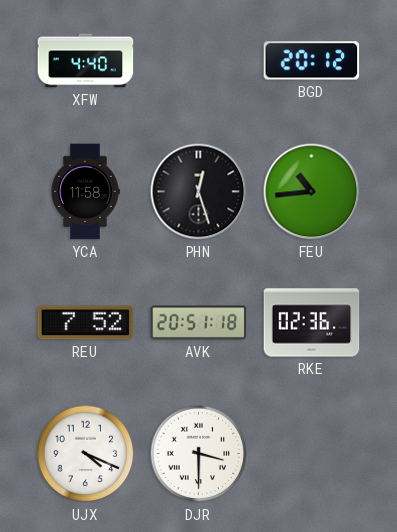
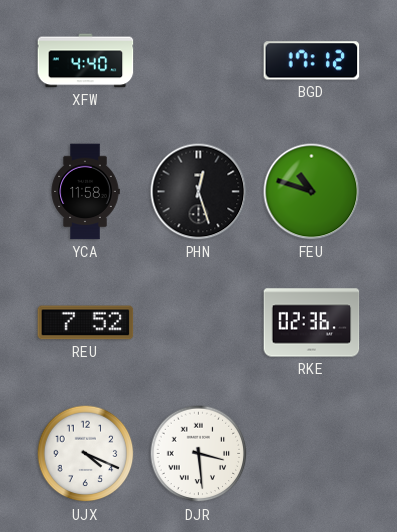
BGD: 20:12 -> 17:12
FEU: 10:44 -> 10:48
AVK: 20:51 -> none
DJR: 3:30 -> 3:29
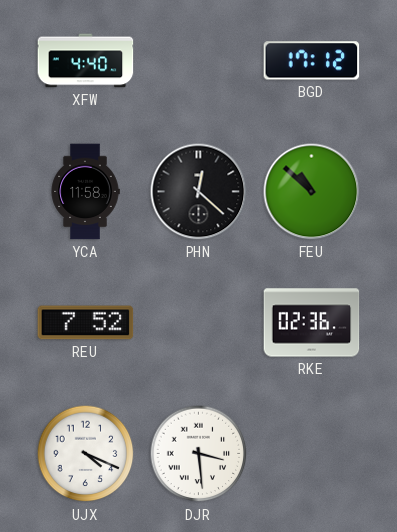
PHN: 12:27 -> 12:22
FEU: 10:48 -> 10:52
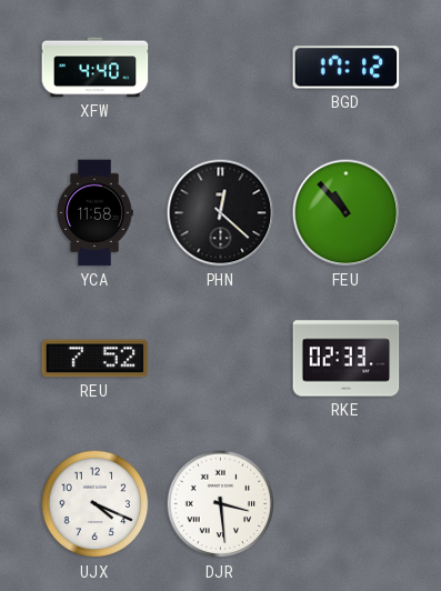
FEU: 10:52 -> 10:53
RKE: 02:36 -> 02:33
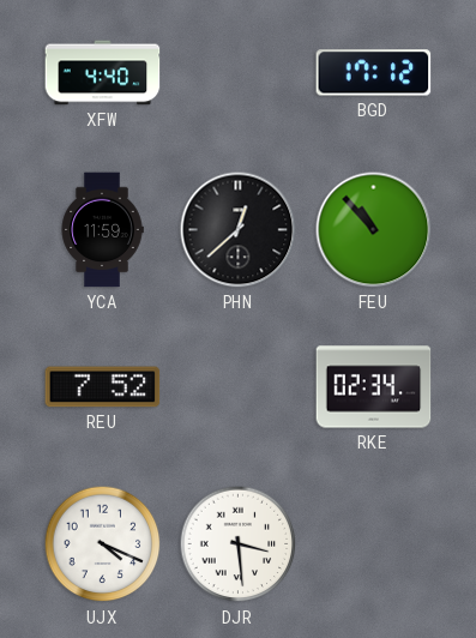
YCA: 11:58 -> 11:59
PHN: 12:22 -> 12:38
RKE: 02:33 -> 02:34
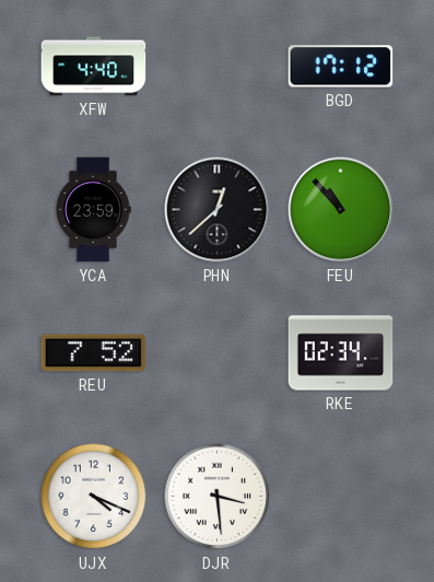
YCA: 11:59 -> 23:59
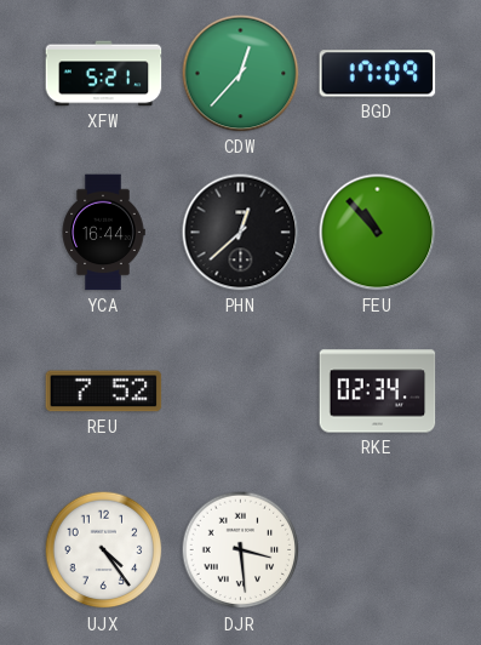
XFW: 4:40 -> 5:21
CDW: none -> 12:37
BGD: 17:12 -> 17:09
YCA: 23:59 -> 16:44
UJX: 4:19 -> 4:24
